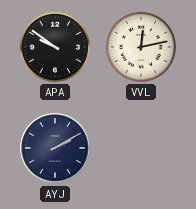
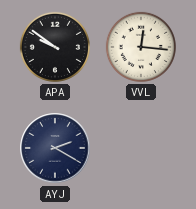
VVL: 12:13 -> 12:16
AYJ: 2:10 -> 2:20
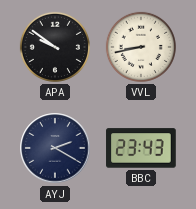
VVL: 12:16 -> 8:43
BBC: none -> 23:43
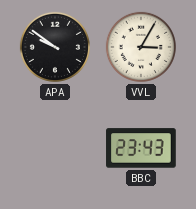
VVL: 8:43 -> 3:05
AYJ: 2:20 -> none
